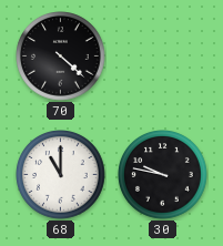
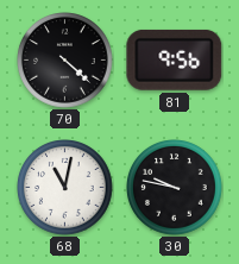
81: none -> 9:56
68: 11:00 -> 11:02
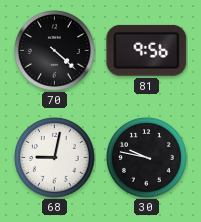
68: 11:02 -> 9:02
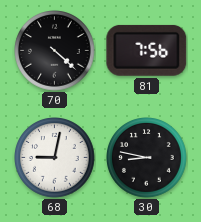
81: 9:56 -> 7:56
30: 9:47 -> 8:47
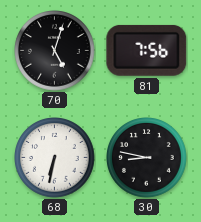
70: 4:22 -> 5:03
68: 9:02 -> 6:32
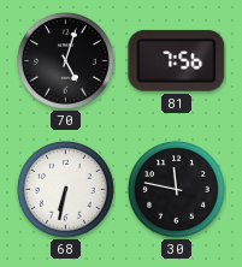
30: 8:47 -> 11:47
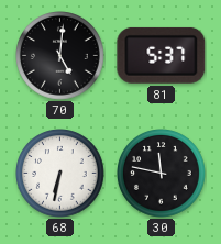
70: 5:03 -> 5:01
81: 7:56 -> 5:37
